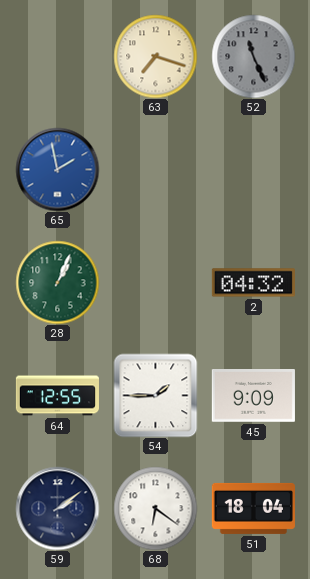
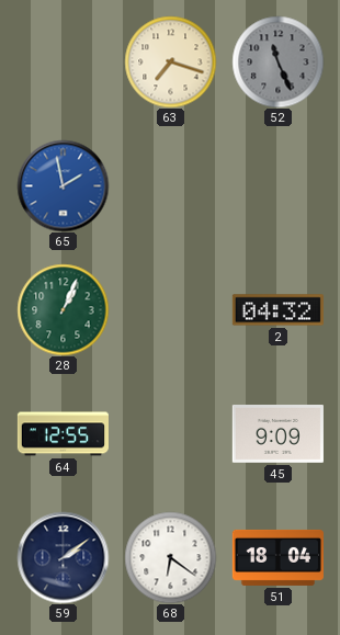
54: 1:45 -> none
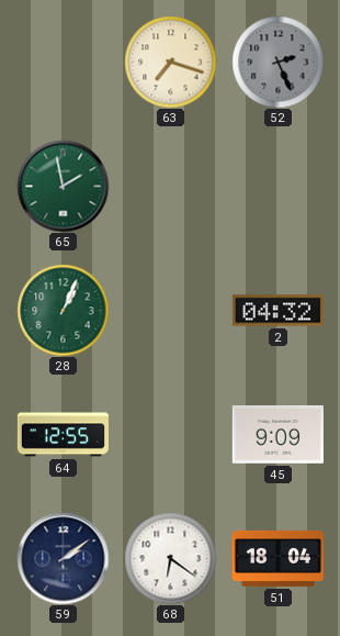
52: 11:26 -> 2:26
65 dial: blue -> green
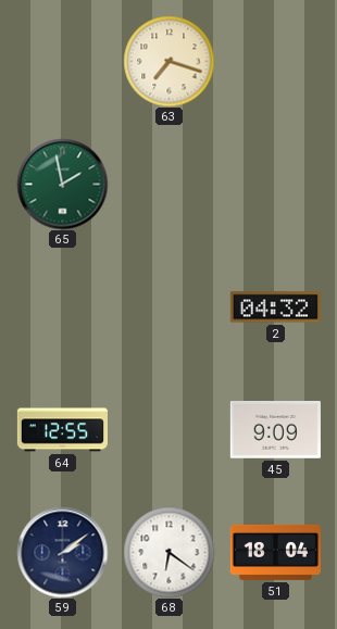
52: 2:26 -> none
28: 1:04 -> none
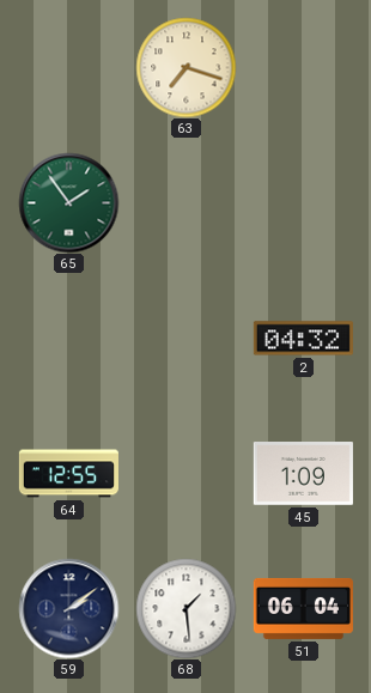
65: 1:58 -> 1:54
45: 9:09 -> 1:09
68: 6:21 -> 1:29
51: 18:04 -> 06:04
